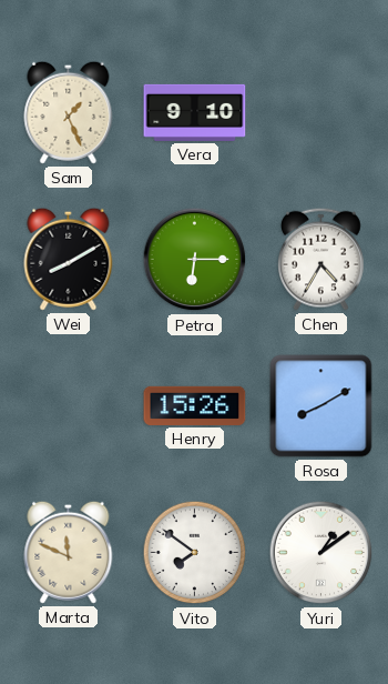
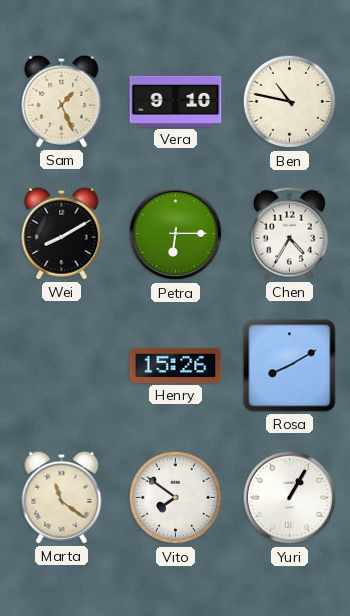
Ben: none -> 10:47
Marta: 11:49 -> 11:21
Yuri: 1:09 -> 1:05
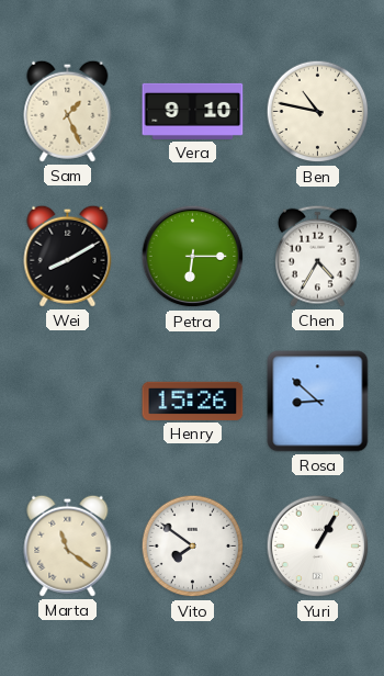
Rosa: 8:10 -> 8:52
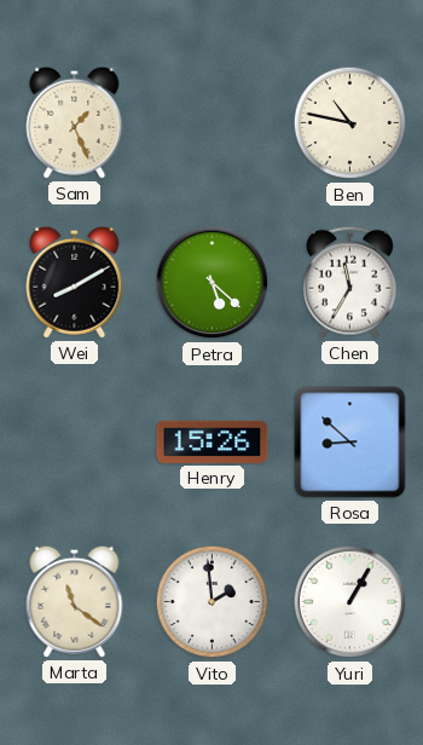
Vera: 9:10 -> none
Petra: 6:15 -> 5:22
Chen: 4:35 -> 11:35
Vito: 7:51 -> 1:59
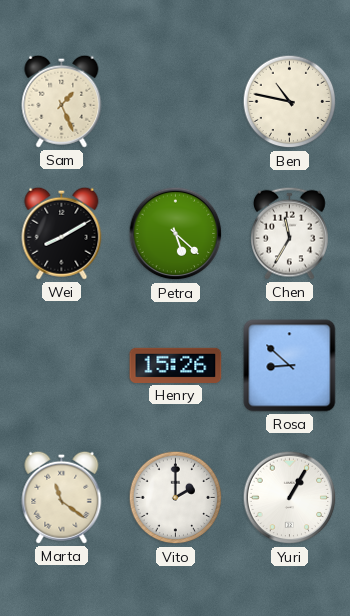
Vito: 1:59 -> 2:00
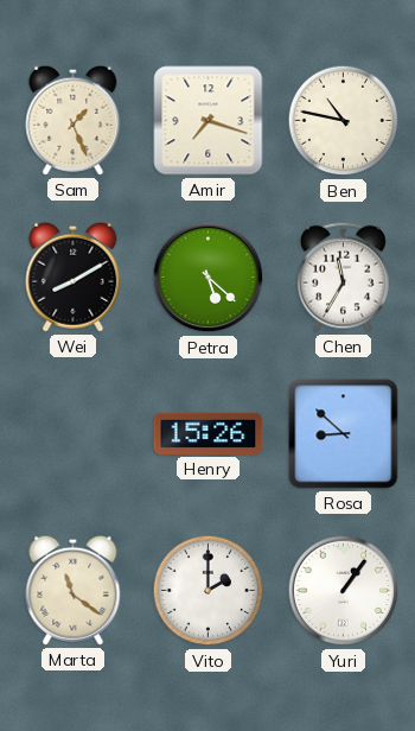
Amir: none -> 7:18
Yuri: 1:05 -> 1:06
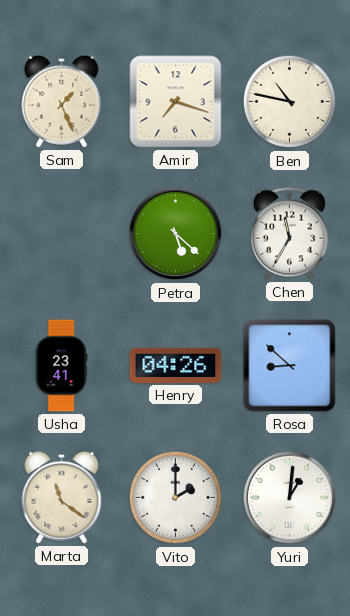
Wei: 8:10 -> none
Usha: none -> 23:41
Henry: 15:26 -> 04:26
Yuri: 1:06 -> 1:01
